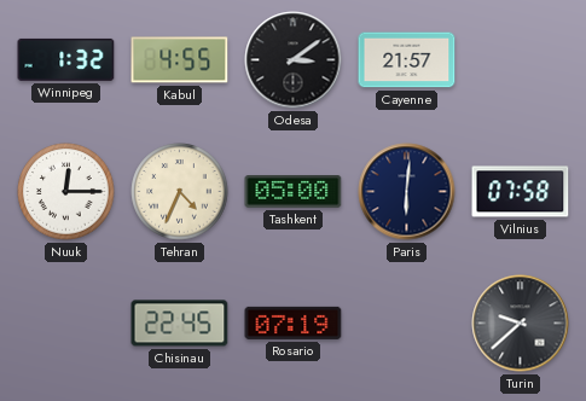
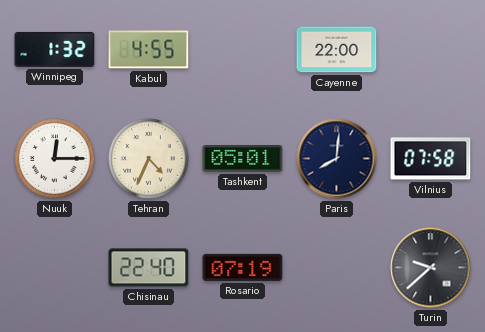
Odesa: 3:09 -> none
Cayenne: 21:57 -> 22:00
Tashkent: 05:00 -> 05:01
Paris: 6:01 -> 8:01
Chisinau: 22:45 -> 22:40
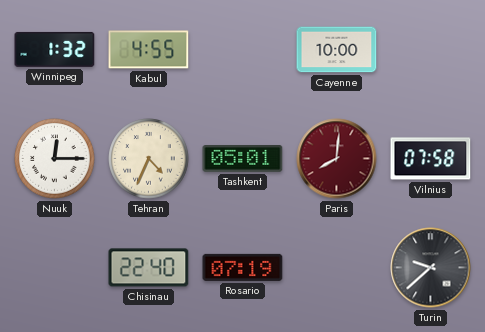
Cayenne: 22:00 -> 10:00
Paris dial: navy -> burgundy
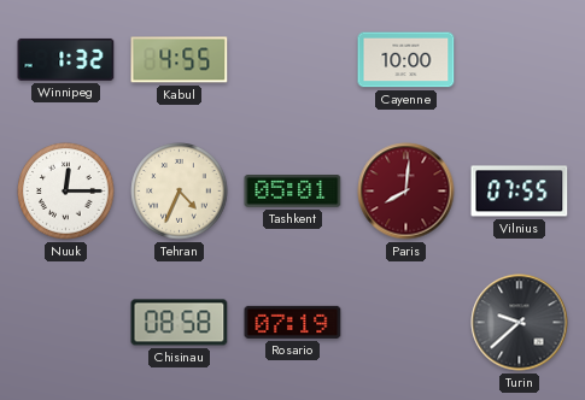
Vilnius: 07:58 -> 07:55
Chisinau: 22:40 -> 08:58
